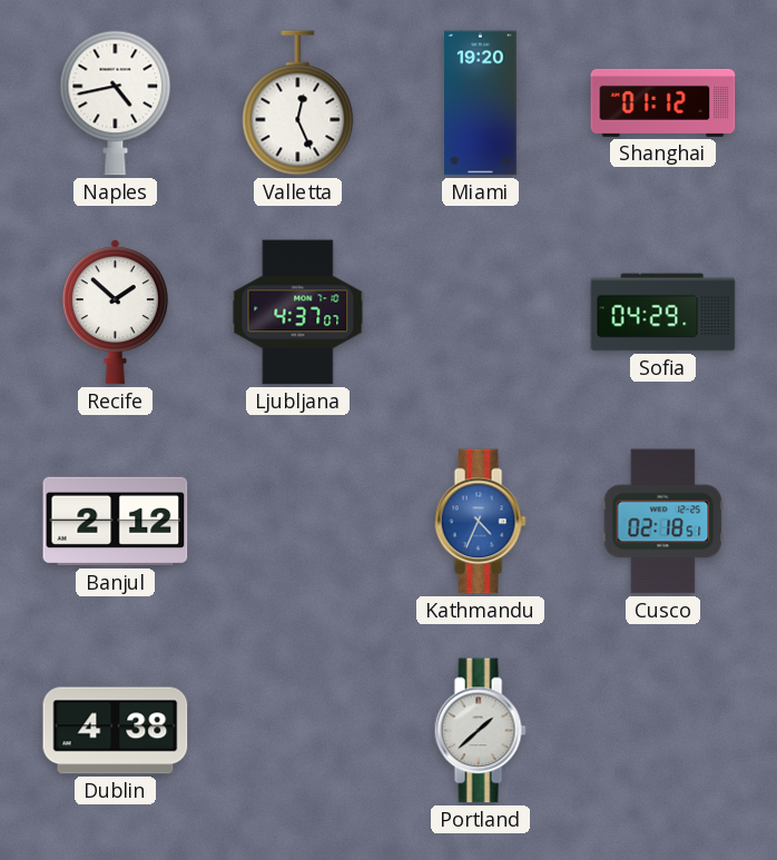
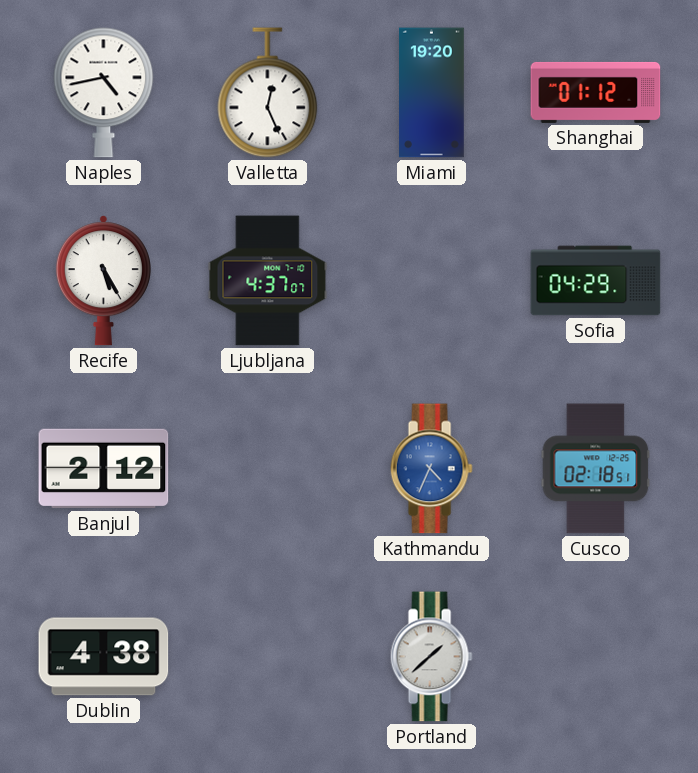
Recife: 1:52 -> 5:25
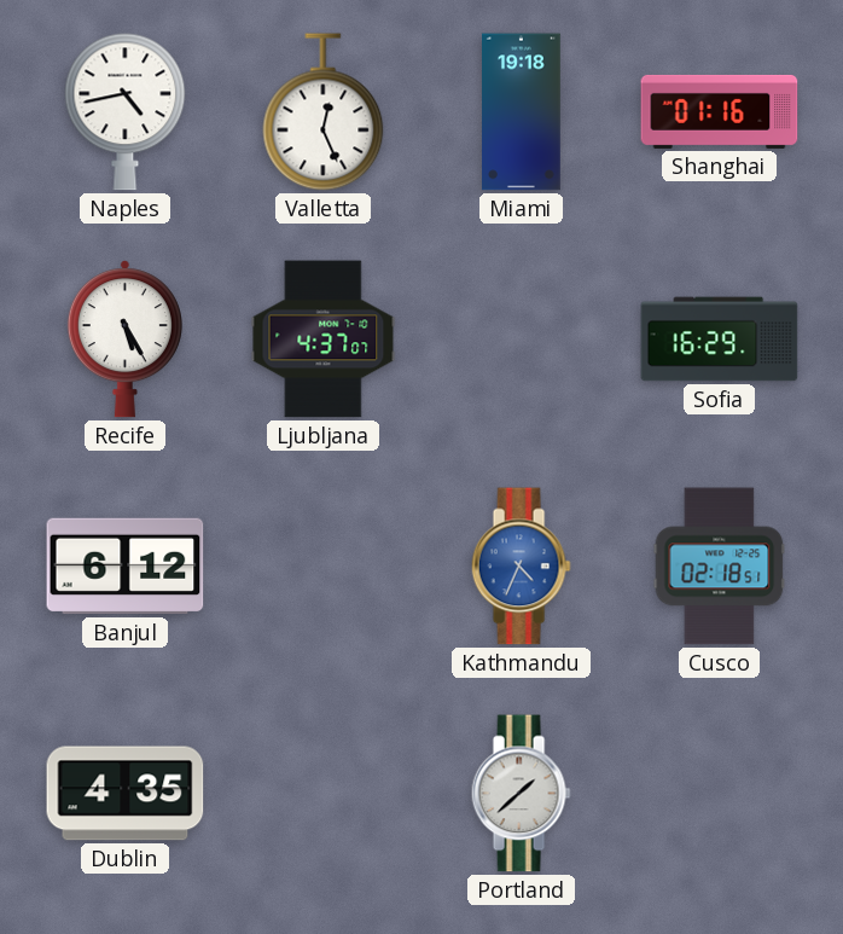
Miami: 19:20 -> 19:18
Shanghai: 01:12 -> 01:16
Sofia: 04:29 -> 16:29
Banjul: 2:12 -> 6:12
Dublin: 4:38 -> 4:35
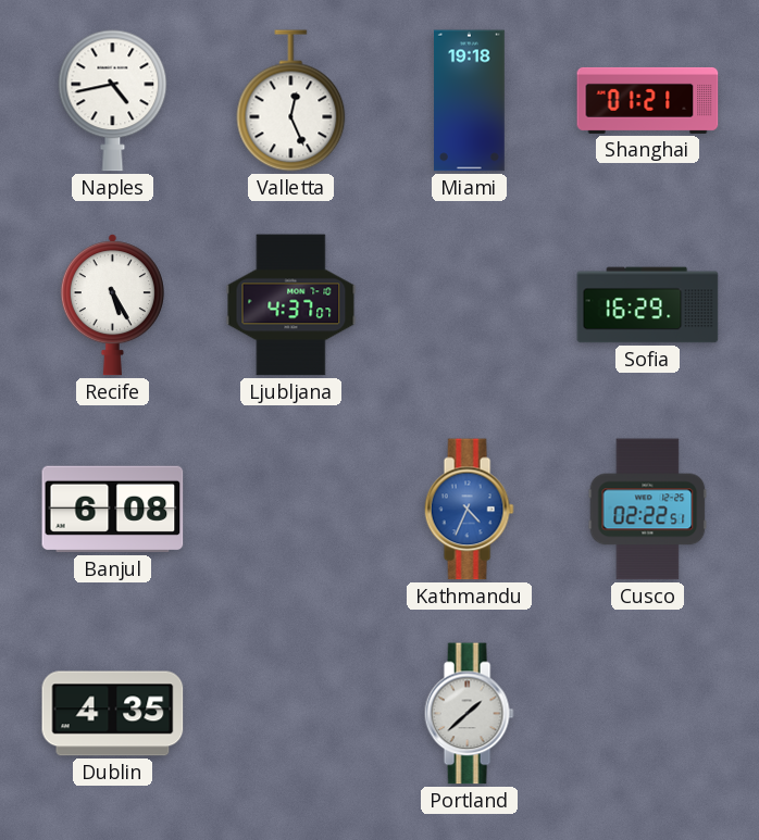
Shanghai: 01:16 -> 01:21
Banjul: 6:12 -> 6:08
Cusco: 02:18 -> 02:22
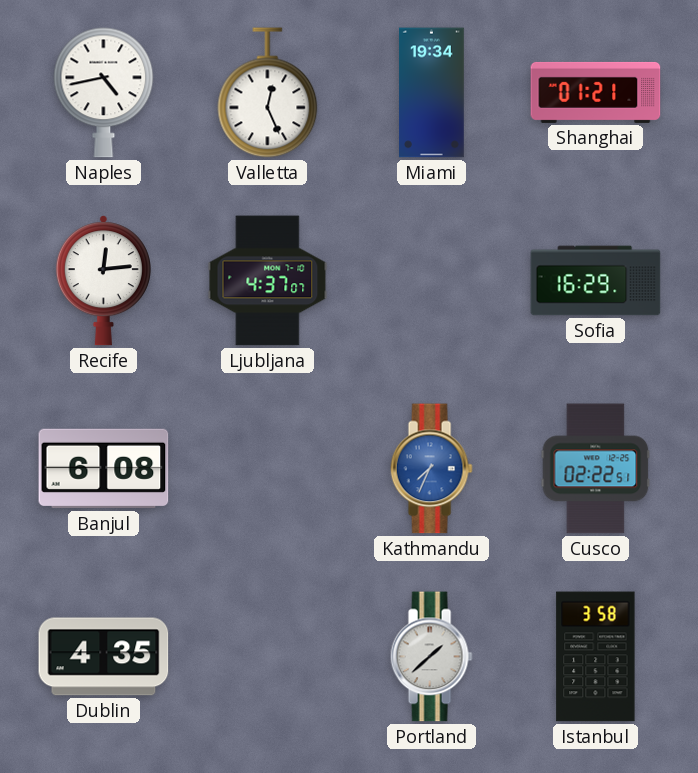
Miami: 19:18 -> 19:34
Recife: 5:25 -> 12:14
Kathmandu: 4:34 -> 7:34
Istanbul: none -> 3:58
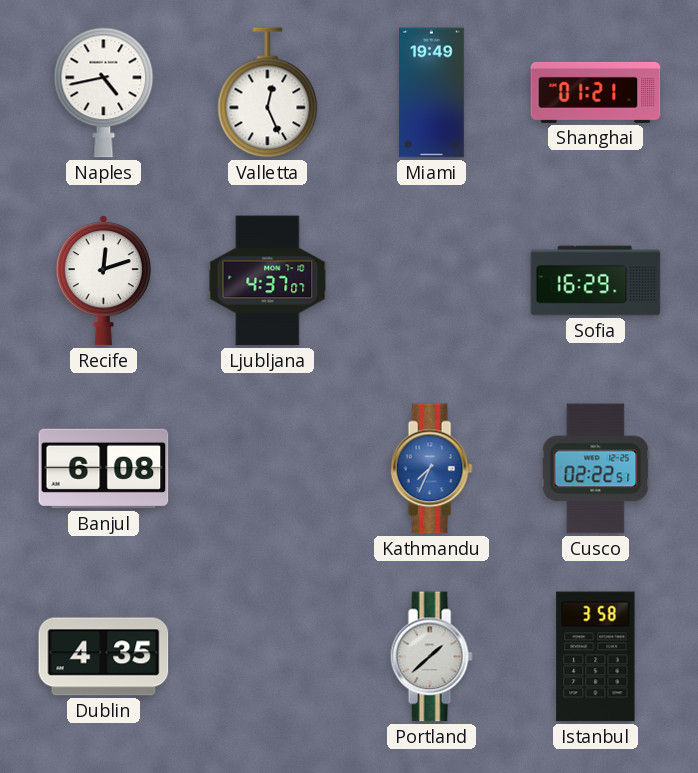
Miami: 19:34 -> 19:49
Recife: 12:14 -> 12:12
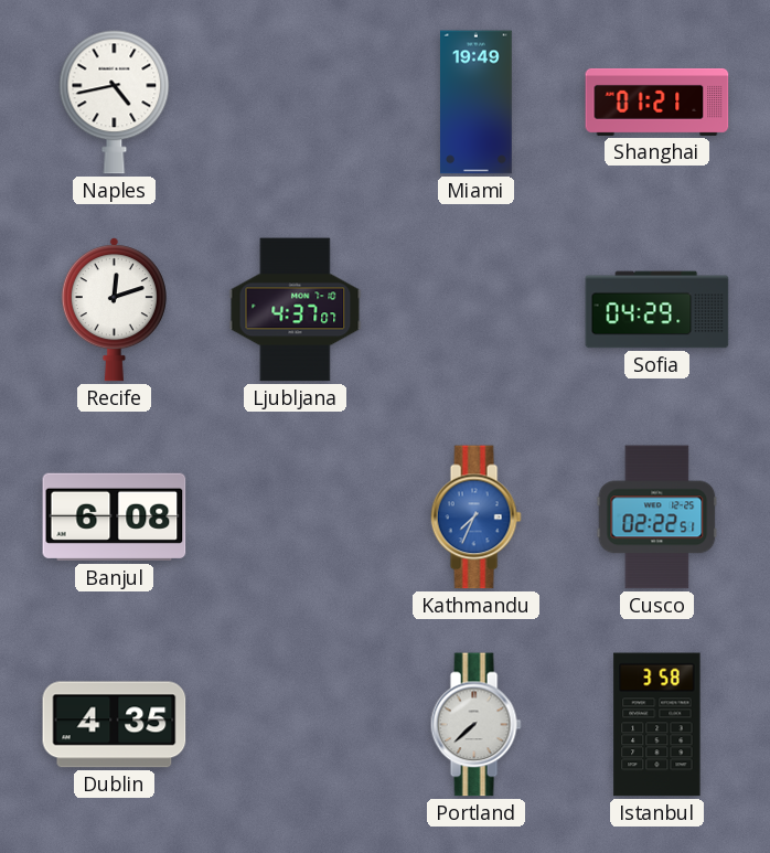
Valletta: 12:26 -> none
Sofia: 16:29 -> 04:29
Portland: 1:38 -> 7:38
